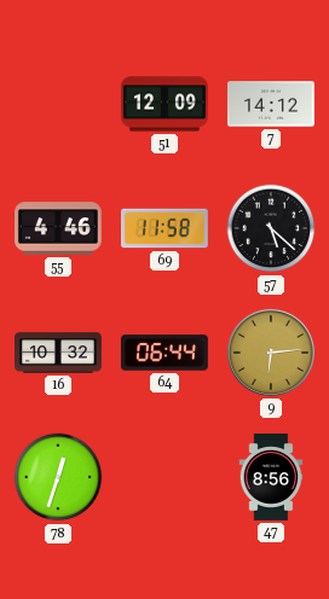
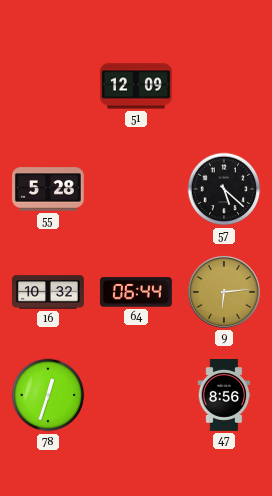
7: 14:12 -> none
55: 4:46 -> 5:28
69: 11:58 -> none
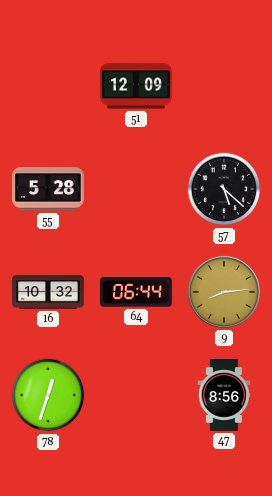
9: 6:14 -> 8:14
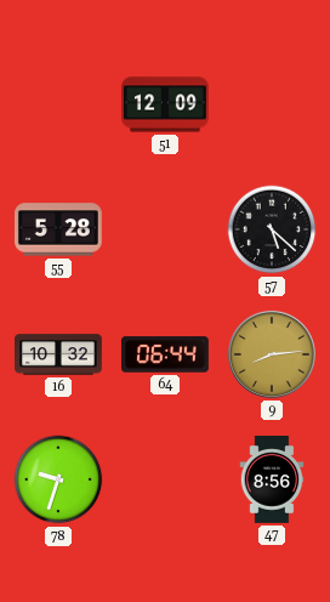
78: 12:33 -> 9:33
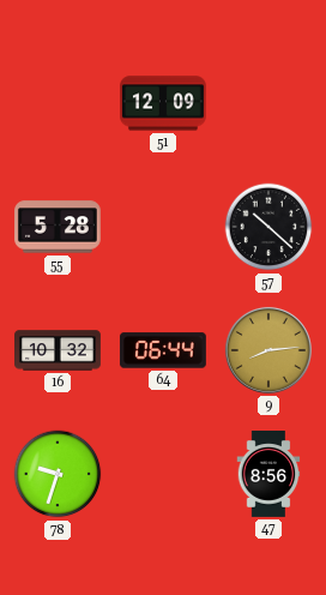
57: 5:22 -> 10:22
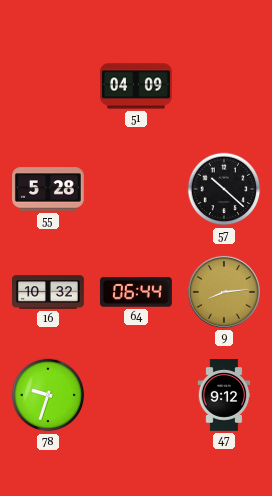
51: 12:09 -> 04:09
47: 8:56 -> 9:12
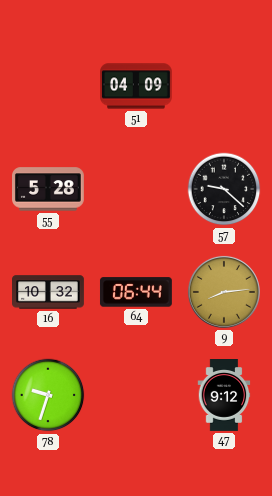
57: 10:22 -> 9:22
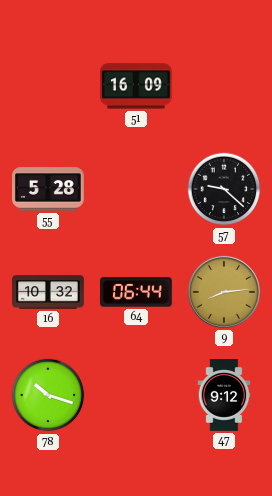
51: 04:09 -> 16:09
78: 9:33 -> 10:18
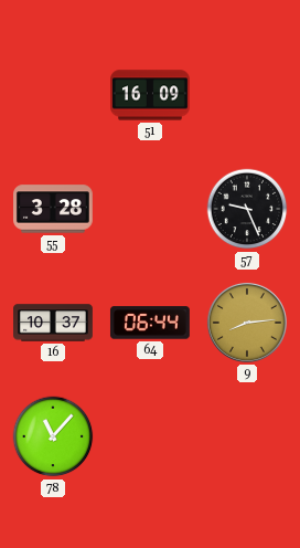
55: 5:28 -> 3:28
57: 9:22 -> 9:26
16: 10:32 -> 10:37
78: 10:18 -> 11:07
47: 9:12 -> none
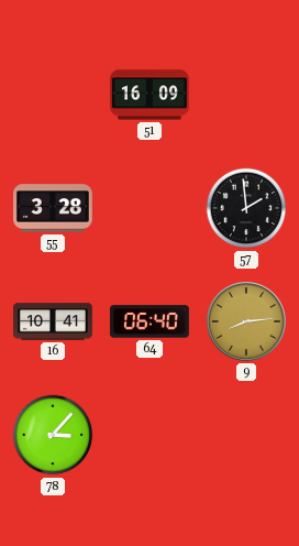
57: 9:26 -> 1:59
16: 10:37 -> 10:41
64: 06:44 -> 06:40
78: 11:07 -> 3:07
